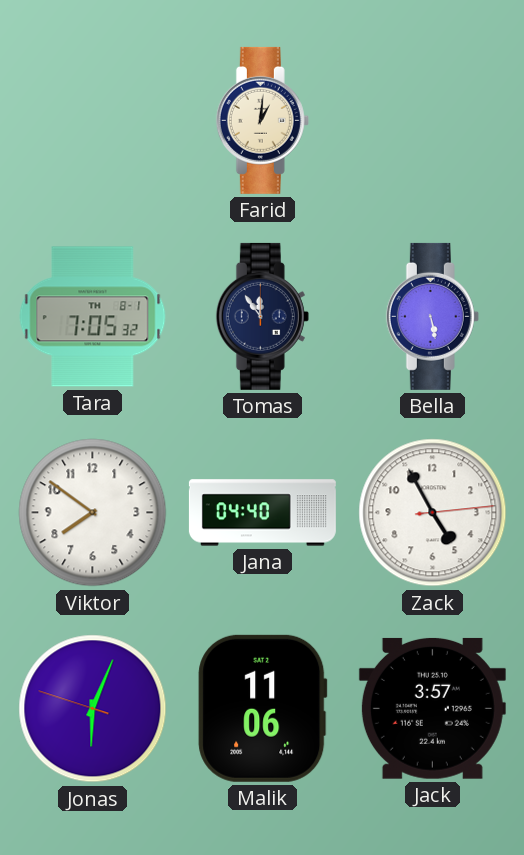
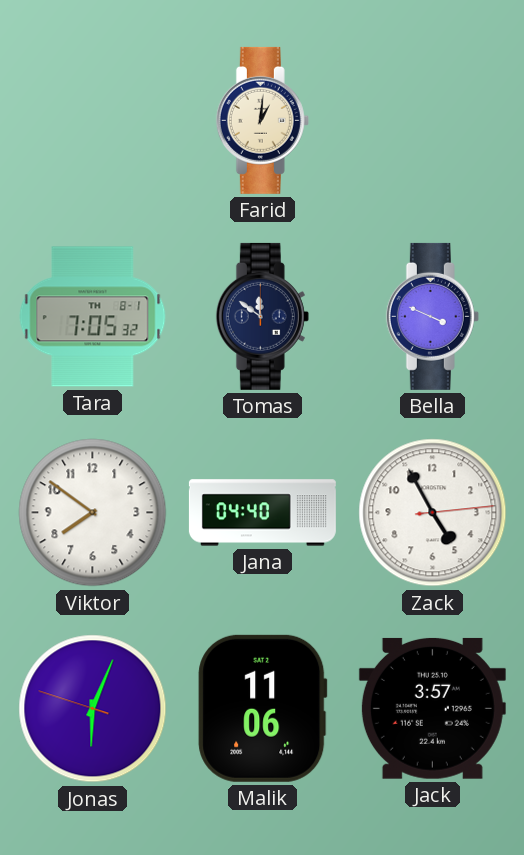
Tomas: 11:54 -> 11:51
Bella: 5:28 -> 3:49
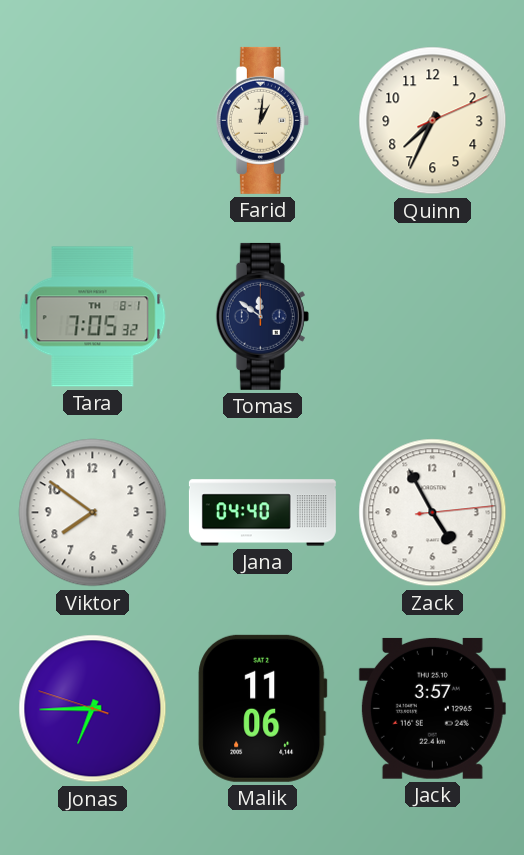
Quinn: none -> 7:34
Bella: 3:49 -> none
Jonas: 6:03 -> 6:44
